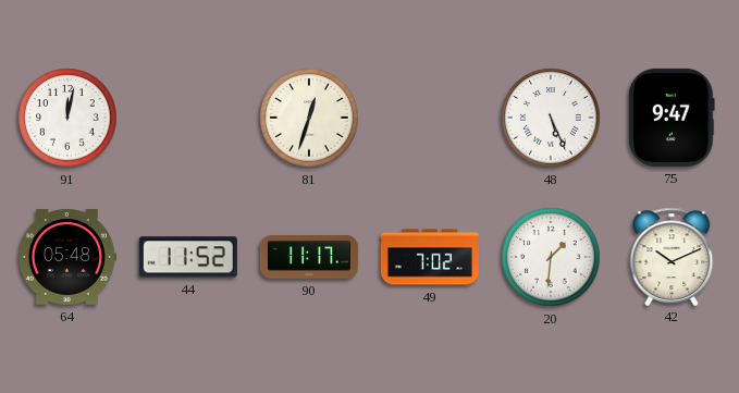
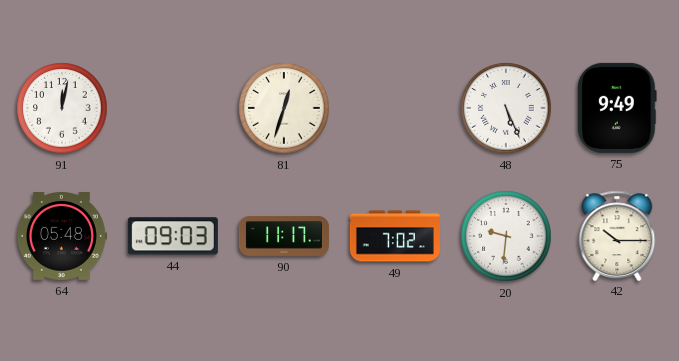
75: 9:47 -> 9:49
44: 11:52 -> 09:03
20: 1:31 -> 9:31
42: 10:11 -> 10:15
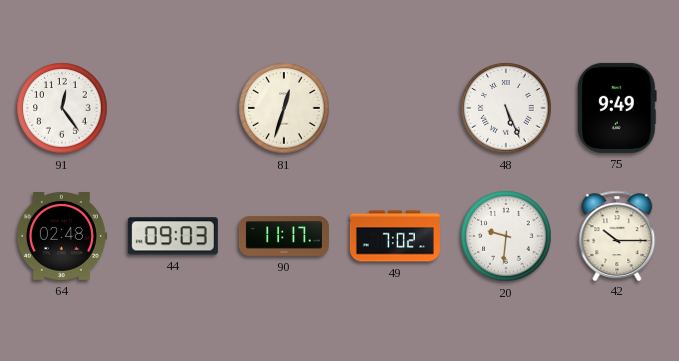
91: 12:02 -> 12:24
64: 05:48 -> 02:48
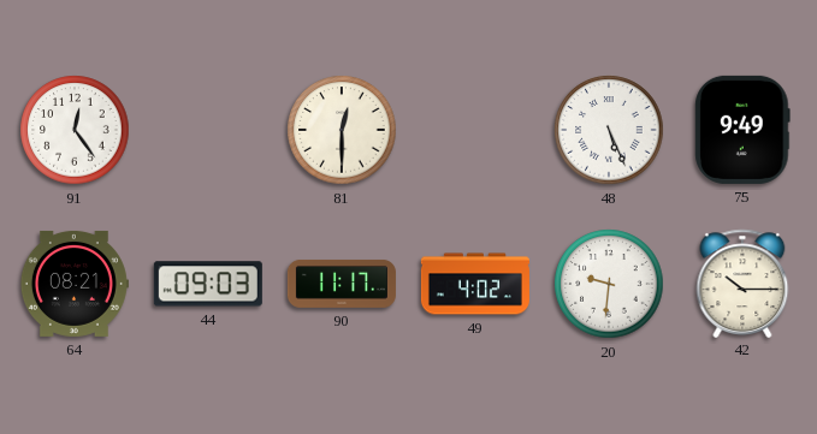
81: 12:33 -> 12:30
64: 02:48 -> 08:21
49: 7:02 -> 4:02
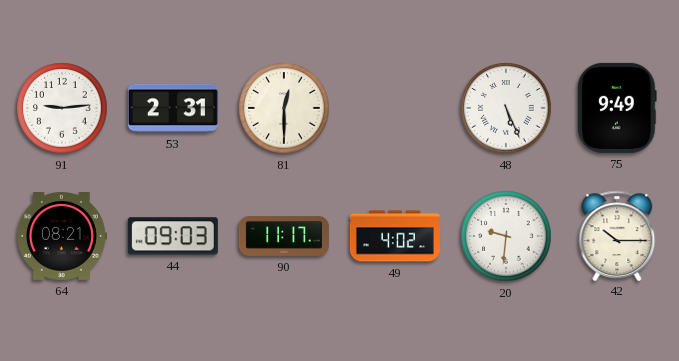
91: 12:24 -> 9:14
53: none -> 2:31
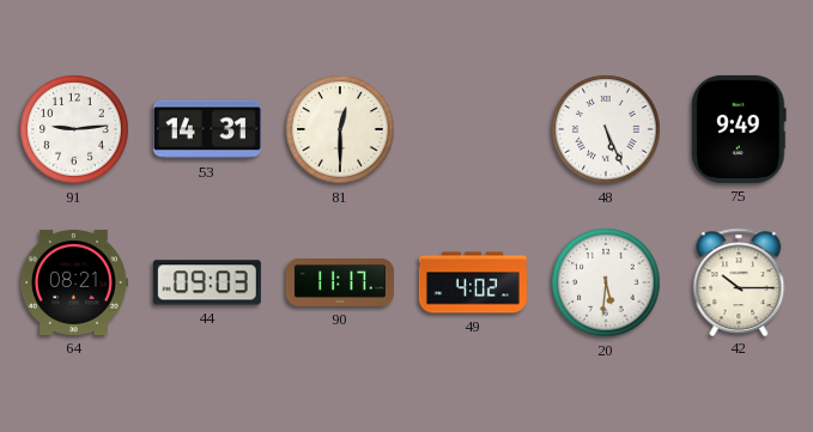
53: 2:31 -> 14:31
20: 9:31 -> 5:31
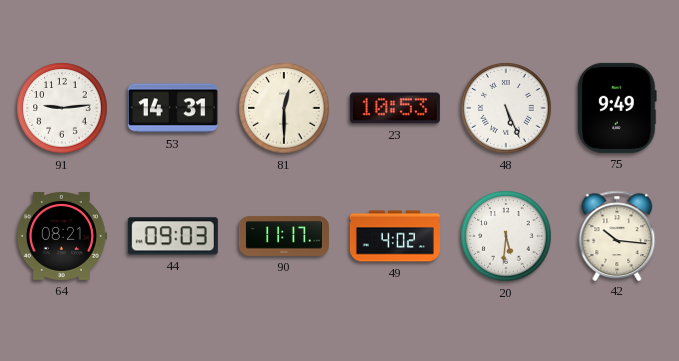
23: none -> 10:53
42: 10:15 -> 10:16
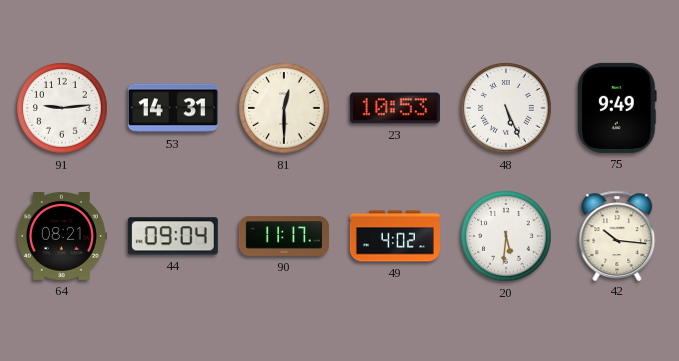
44: 09:03 -> 09:04
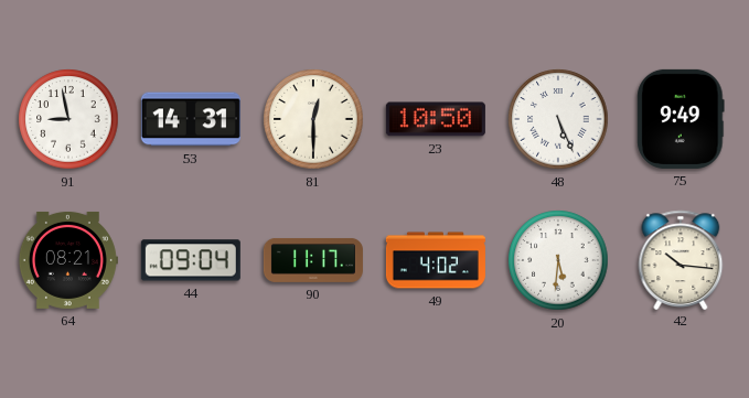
91: 9:14 -> 8:58
23: 10:53 -> 10:50
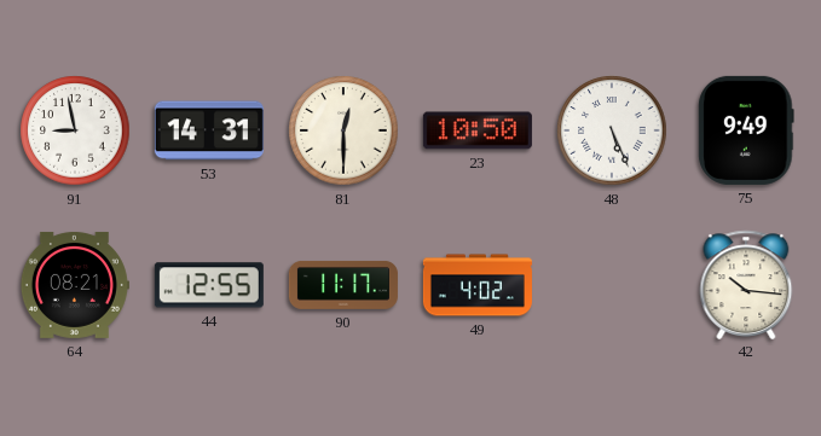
44: 09:04 -> 12:55
20: 5:31 -> none
